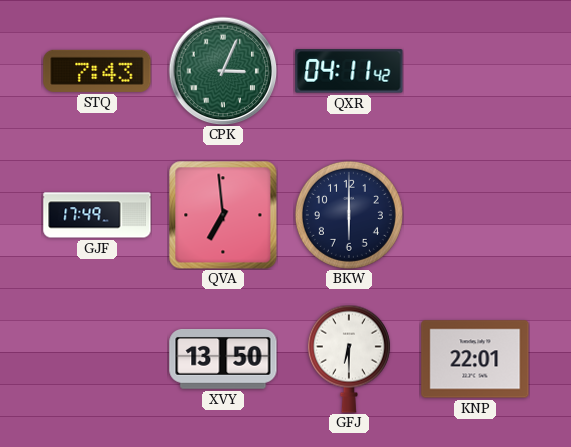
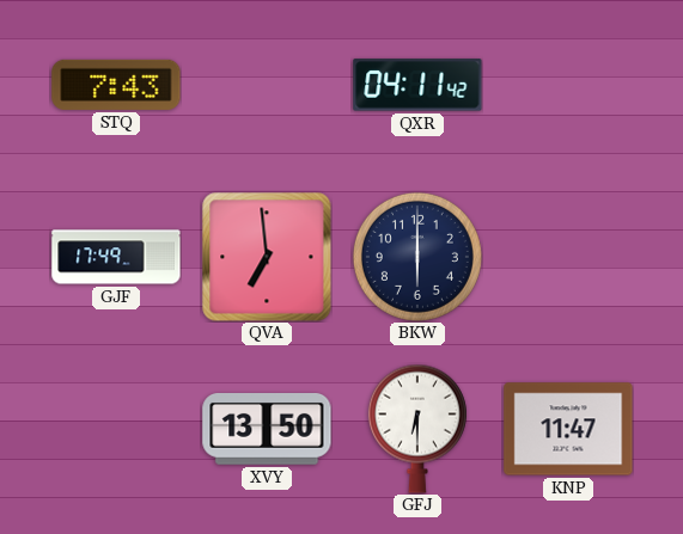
CPK: 3:04 -> none
KNP: 22:01 -> 11:47
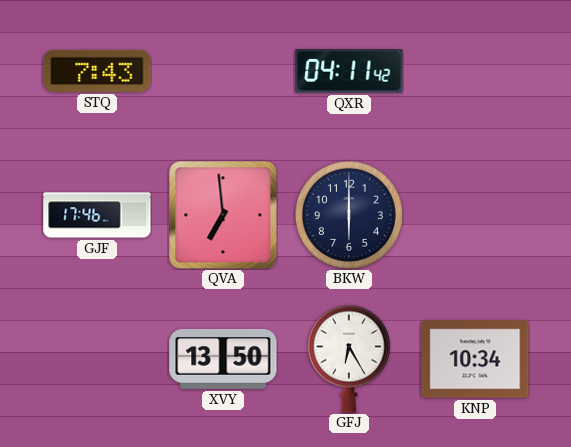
GJF: 17:49 -> 17:46
GFJ: 6:30 -> 6:25
KNP: 11:47 -> 10:34
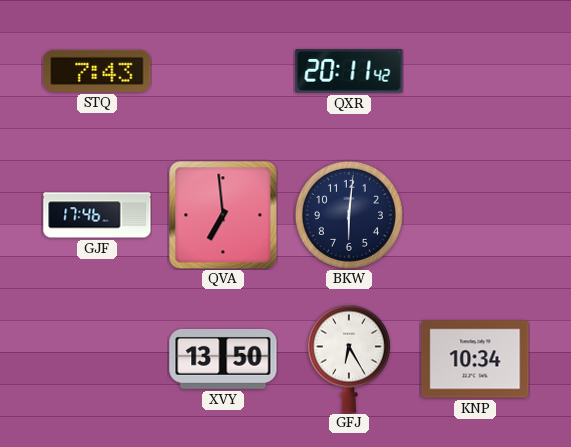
QXR: 04:11 -> 20:11
BKW: 6:00 -> 6:01
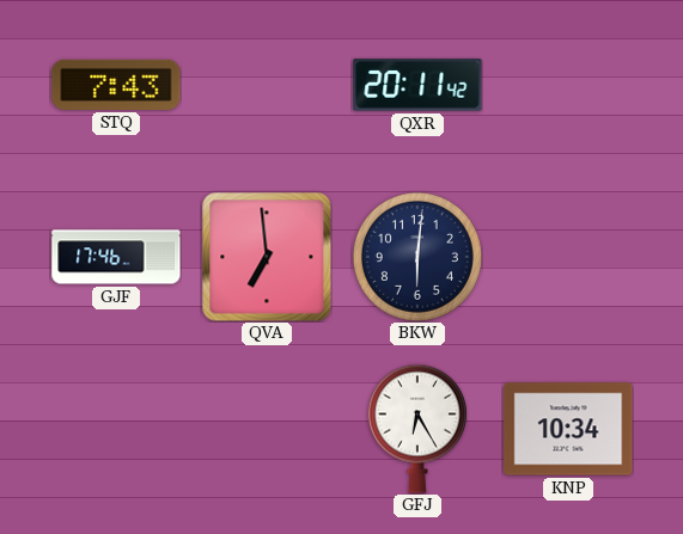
XVY: 13:50 -> none
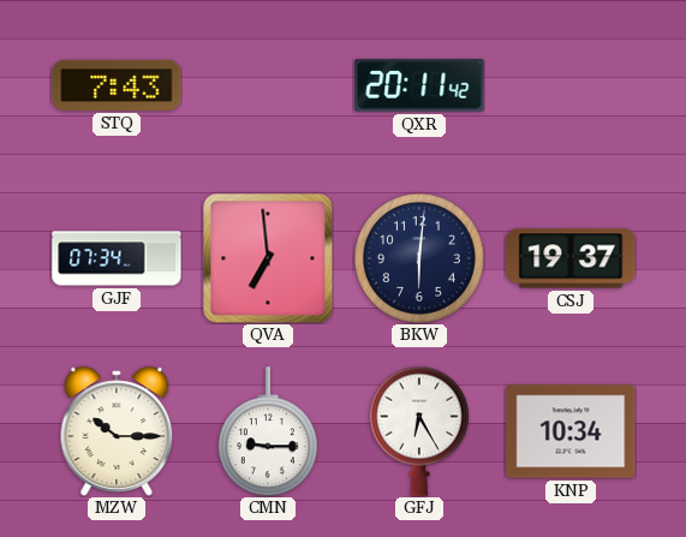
GJF: 17:46 -> 07:34
CSJ: none -> 19:37
MZW: none -> 10:15
CMN: none -> 9:15
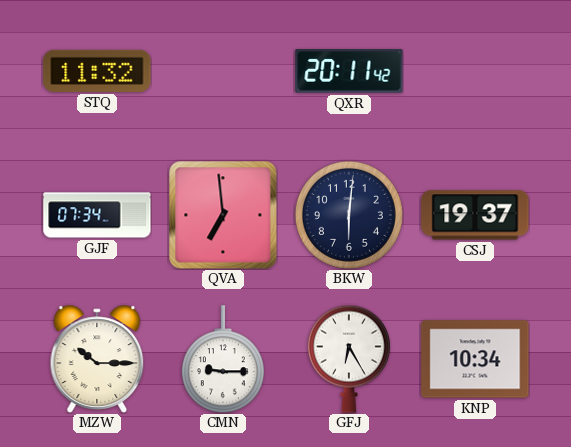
STQ: 7:43 -> 11:32
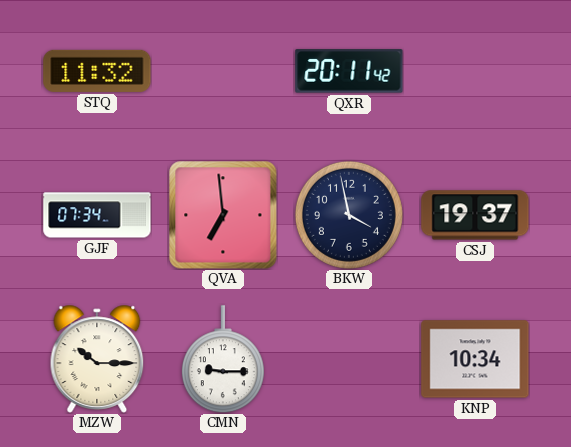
BKW: 6:01 -> 3:58
GFJ: 6:25 -> none
